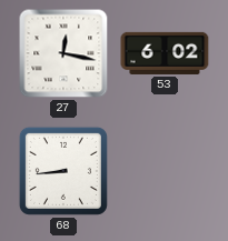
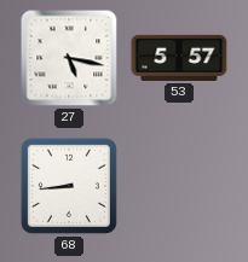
27: 12:17 -> 5:17
53: 6:02 -> 5:57
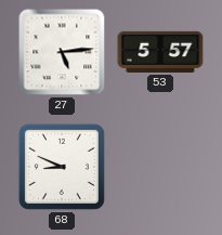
27: 5:17 -> 5:14
68: 8:44 -> 8:49
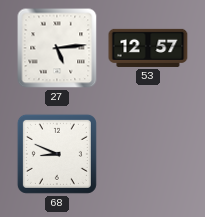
53: 5:57 -> 12:57
